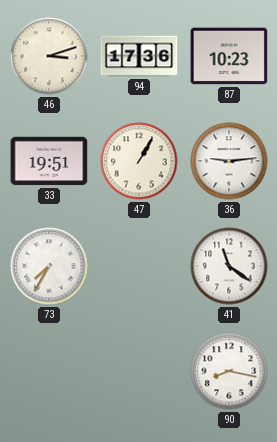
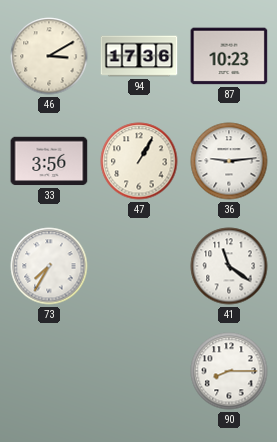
46: 3:12 -> 3:10
33: 19:51 -> 3:56
90: 8:17 -> 8:15
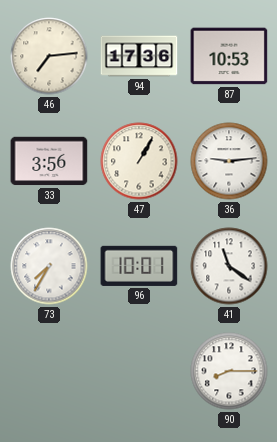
46: 3:10 -> 7:14
87: 10:23 -> 10:53
96: none -> 10:01
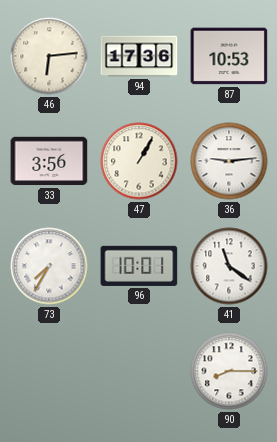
46: 7:14 -> 6:14
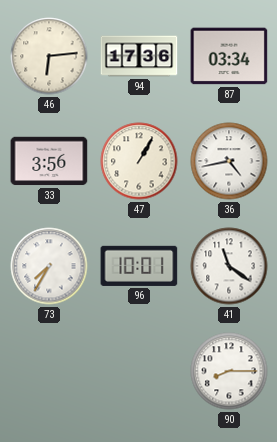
87: 10:53 -> 03:34
36: 9:14 -> 4:43
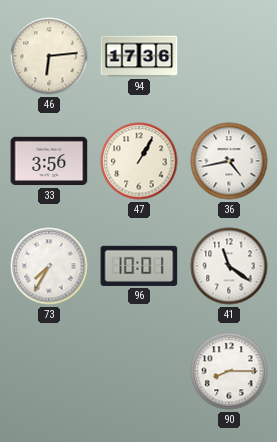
87: 03:34 -> none
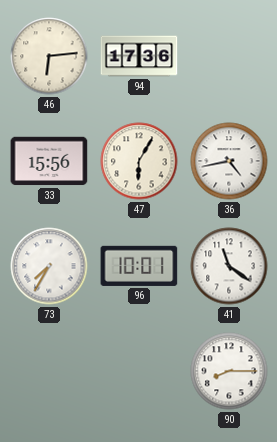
33: 3:56 -> 15:56
47: 1:05 -> 6:05
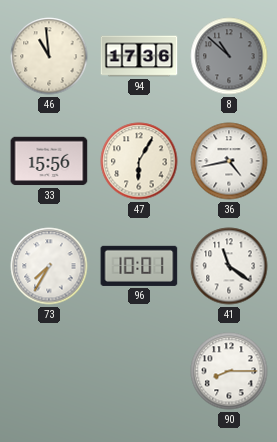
46: 6:14 -> 10:59
8: none -> 10:52
